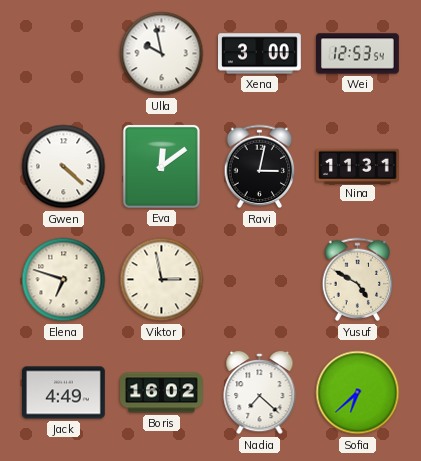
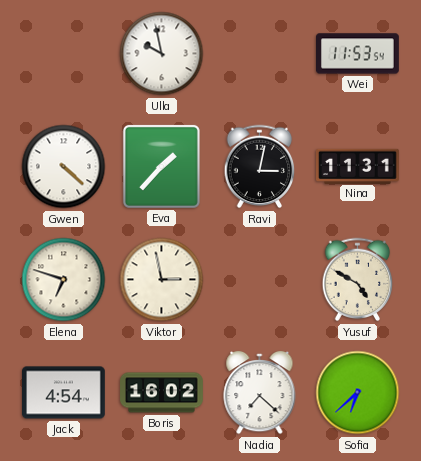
Xena: 3:00 -> none
Wei: 12:53 -> 11:53
Eva: 12:09 -> 1:37
Jack: 4:49 -> 4:54
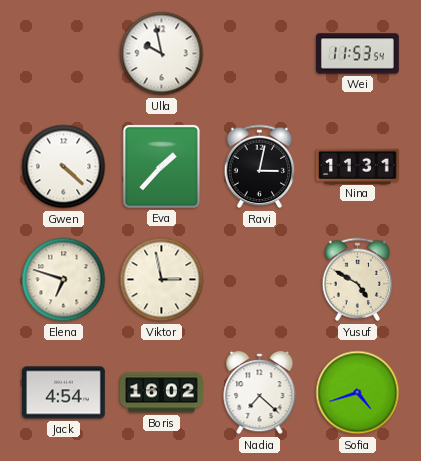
Sofia: 6:38 -> 4:42
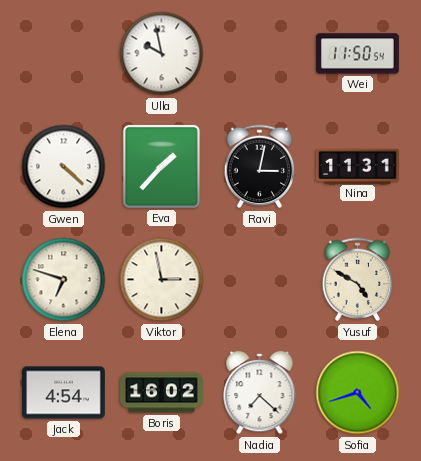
Wei: 11:53 -> 11:50
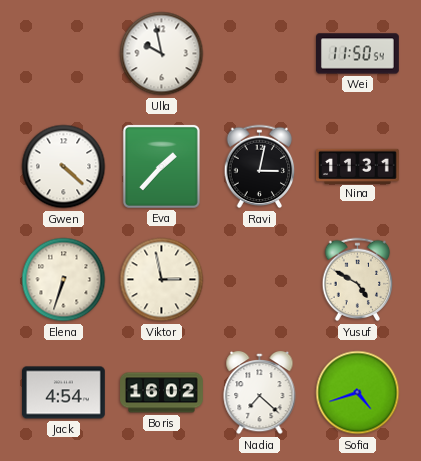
Elena: 6:48 -> 6:33
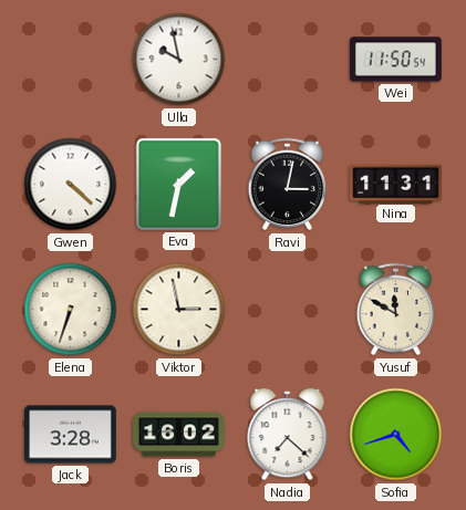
Eva: 1:37 -> 1:32
Yusuf: 4:50 -> 11:50
Jack: 4:54 -> 3:28
